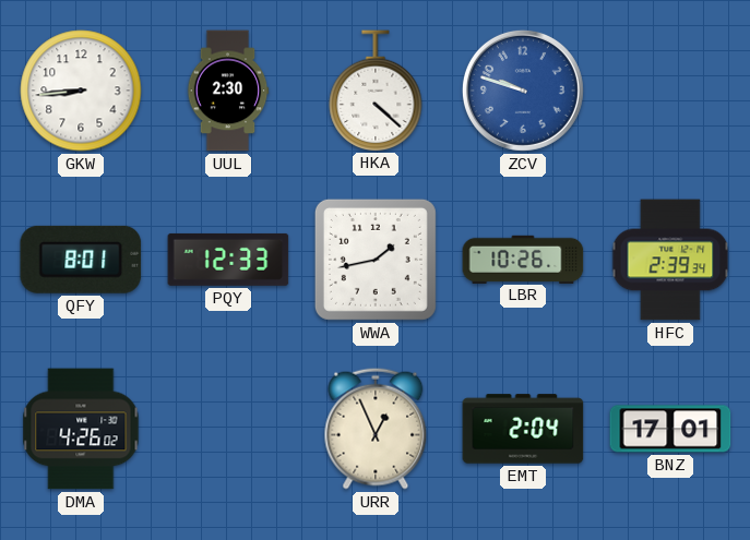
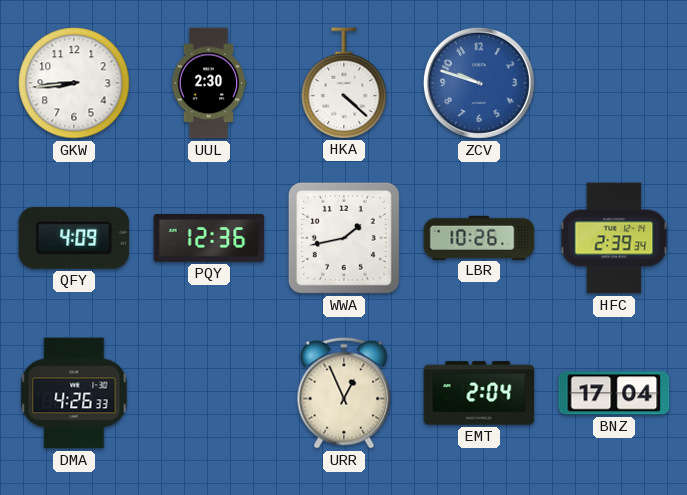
QFY: 8:01 -> 4:09
PQY: 12:33 -> 12:36
DMA: 4:26:02 -> 4:26:33
BNZ: 17:01 -> 17:04
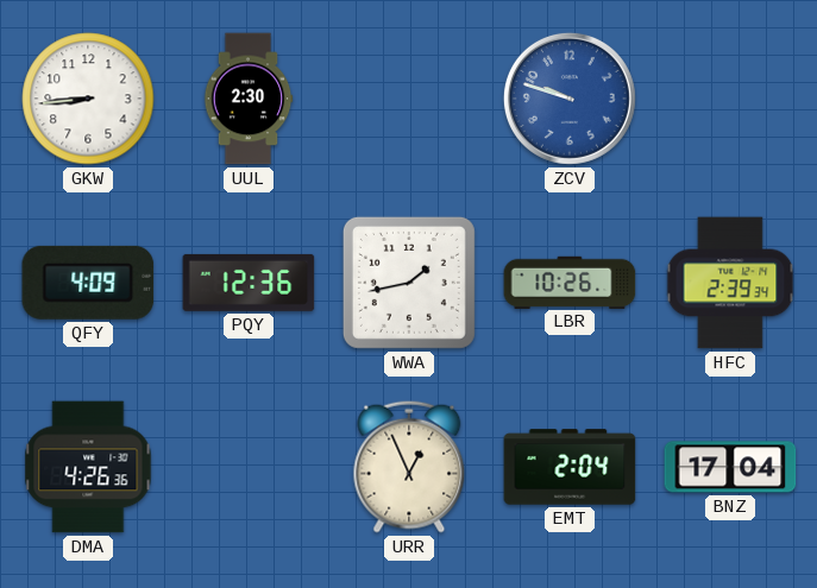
HKA: 4:22 -> none
DMA: 4:26:33 -> 4:26:36
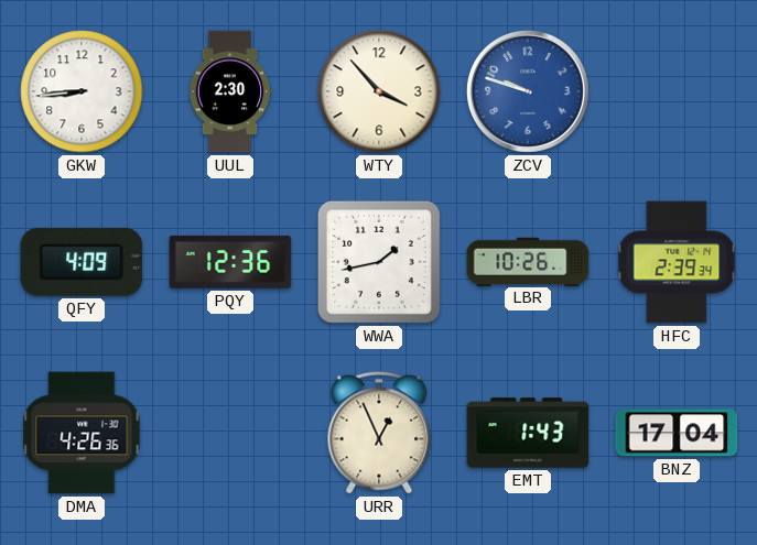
WTY: none -> 3:53
EMT: 2:04 -> 1:43
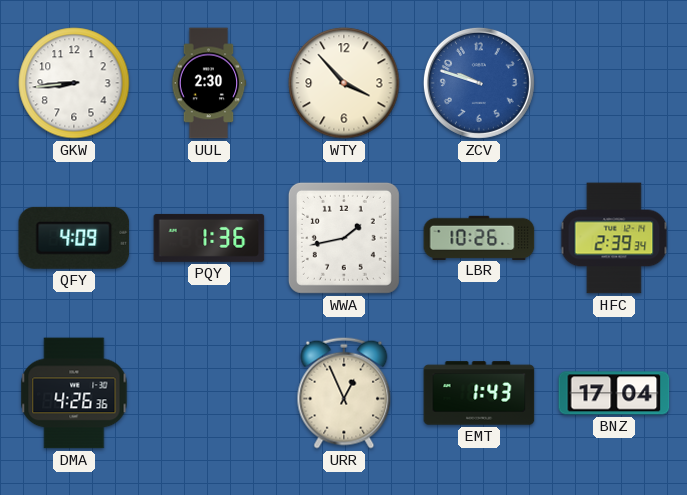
PQY: 12:36 -> 1:36
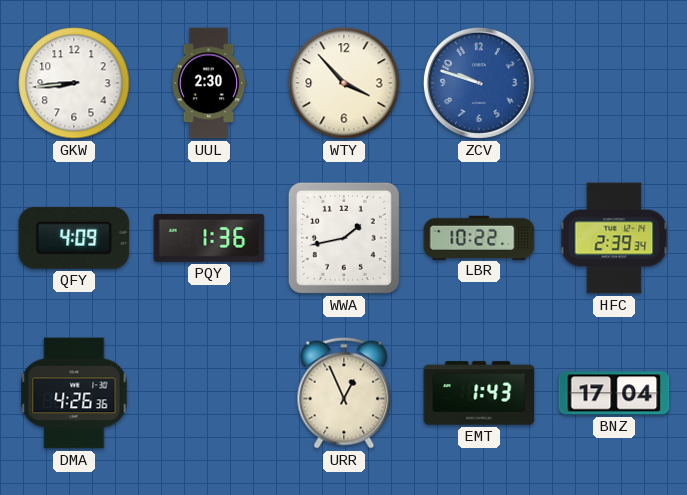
LBR: 10:26 -> 10:22
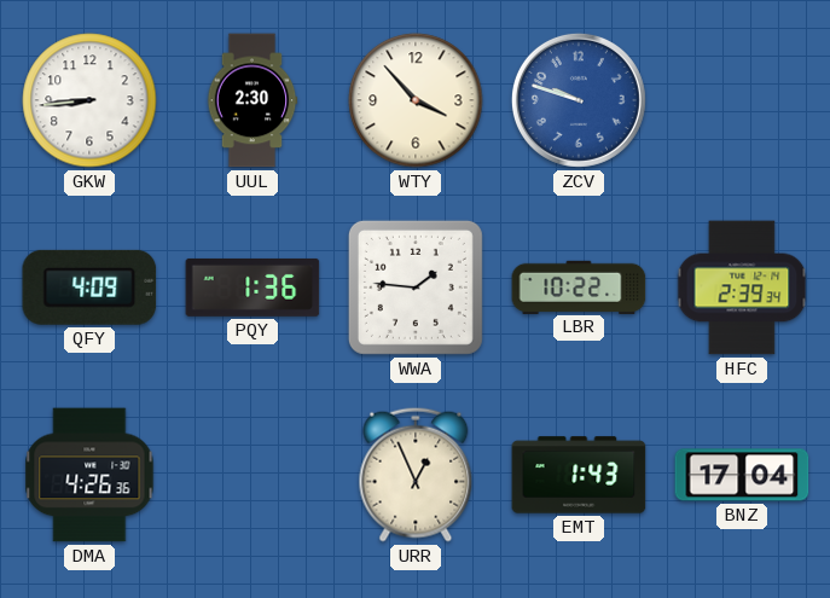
WWA: 1:43 -> 1:46
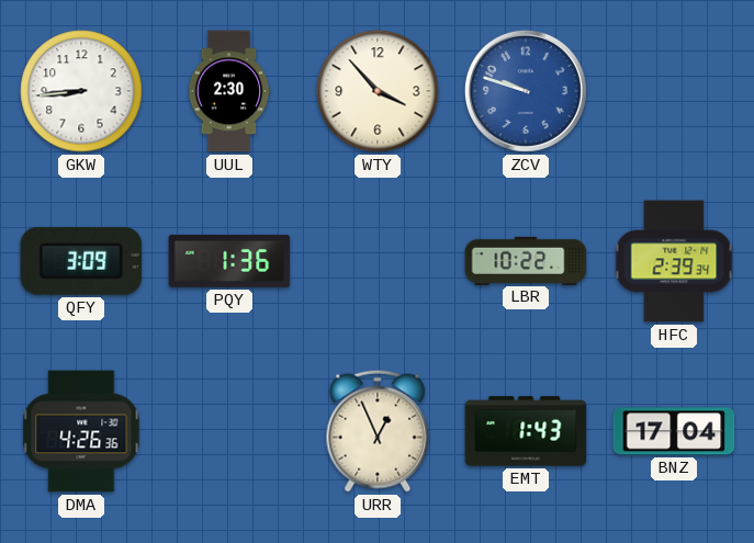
QFY: 4:09 -> 3:09
WWA: 1:46 -> none
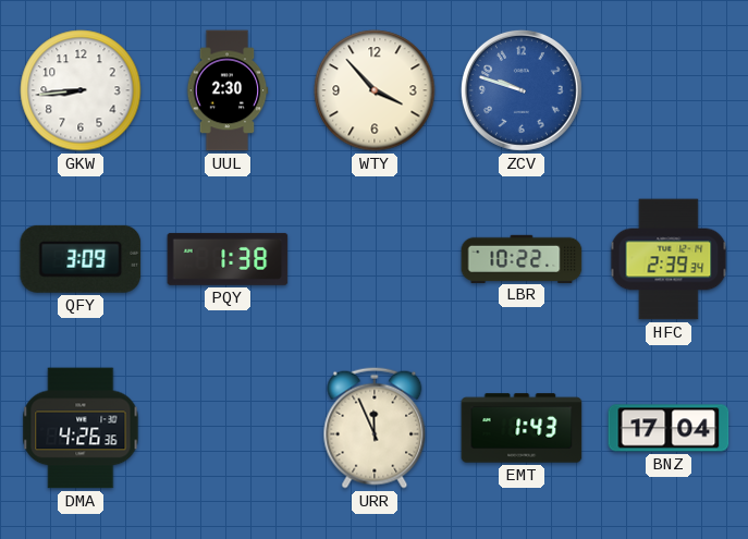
PQY: 1:36 -> 1:38
URR: 12:56 -> 11:56
